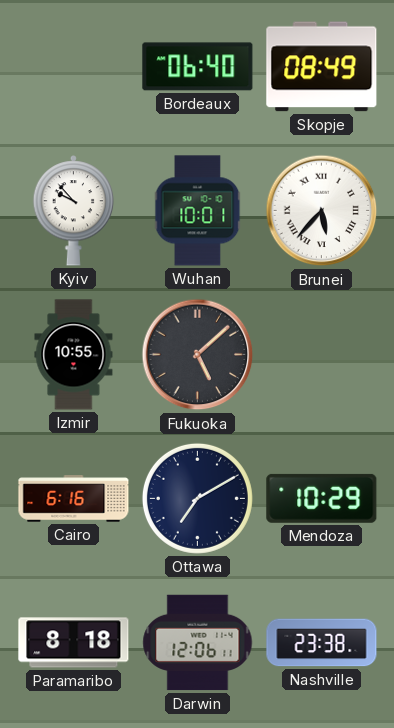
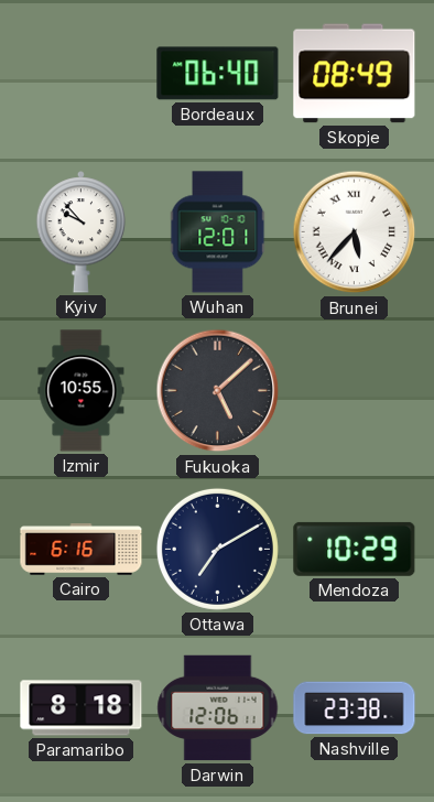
Wuhan: 10:01 -> 12:01
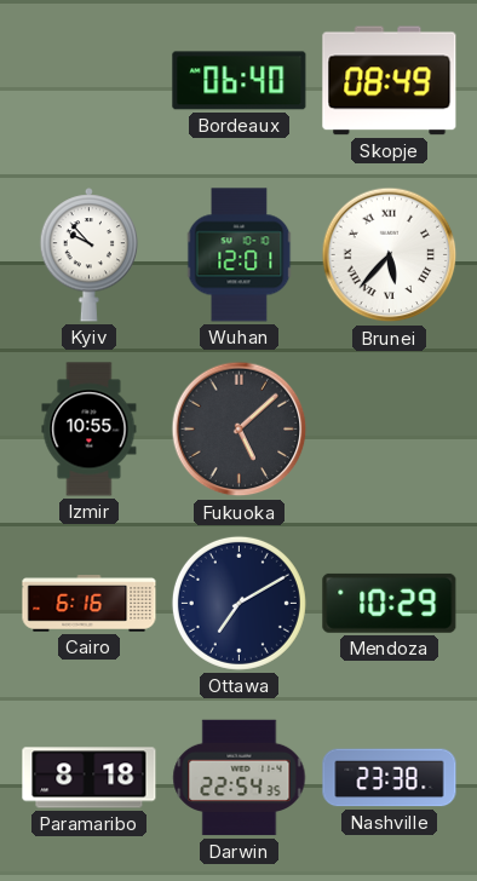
Darwin: 12:06 -> 22:54
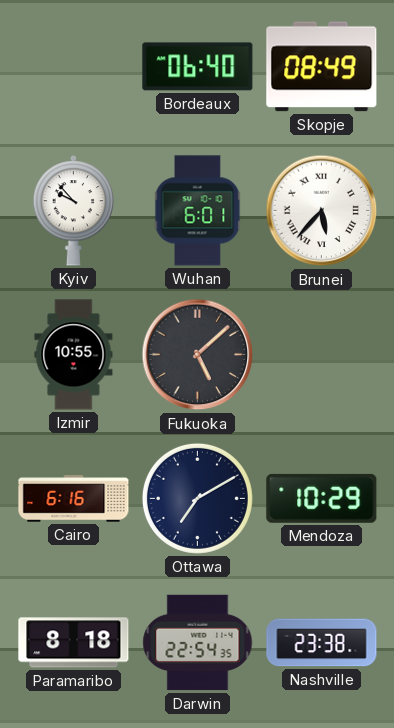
Wuhan: 12:01 -> 6:01
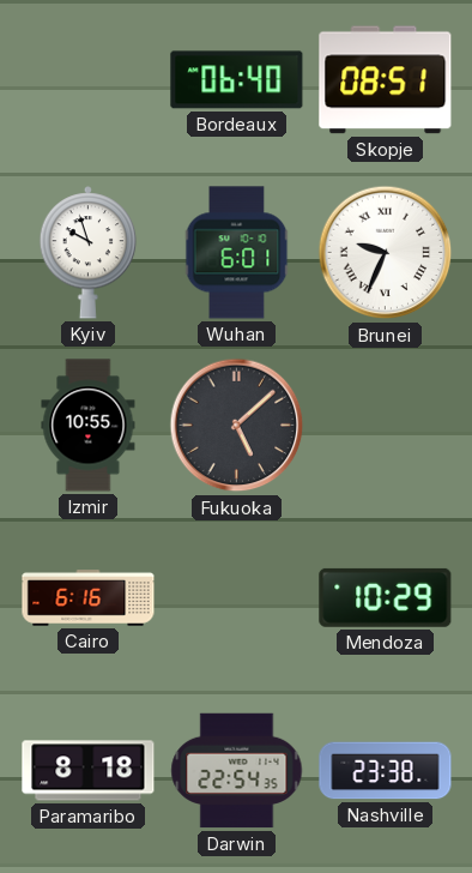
Skopje: 08:49 -> 08:51
Kyiv: 9:53 -> 9:57
Brunei: 5:37 -> 9:34
Ottawa: 7:10 -> none
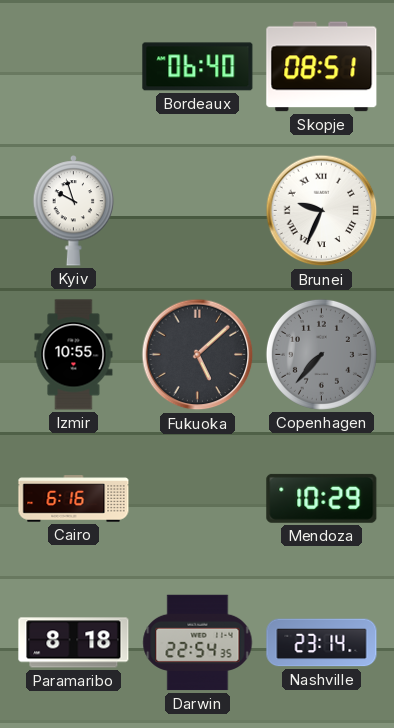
Wuhan: 6:01 -> none
Copenhagen: none -> 7:37
Nashville: 23:38 -> 23:14
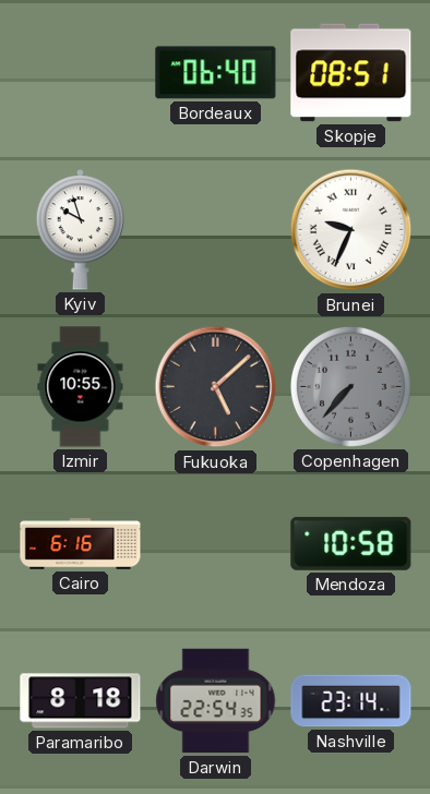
Mendoza: 10:29 -> 10:58
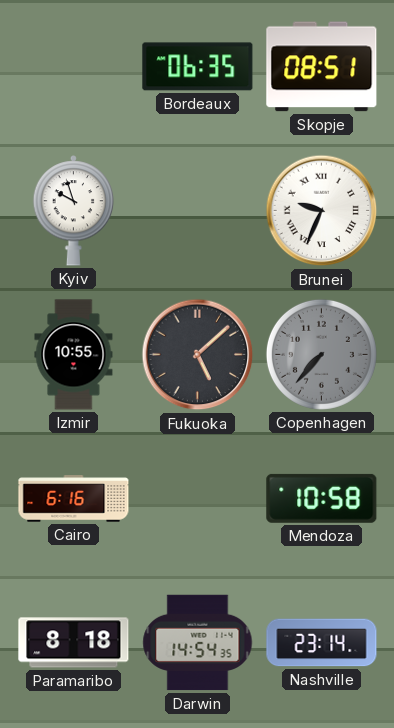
Bordeaux: 06:40 -> 06:35
Darwin: 22:54 -> 14:54
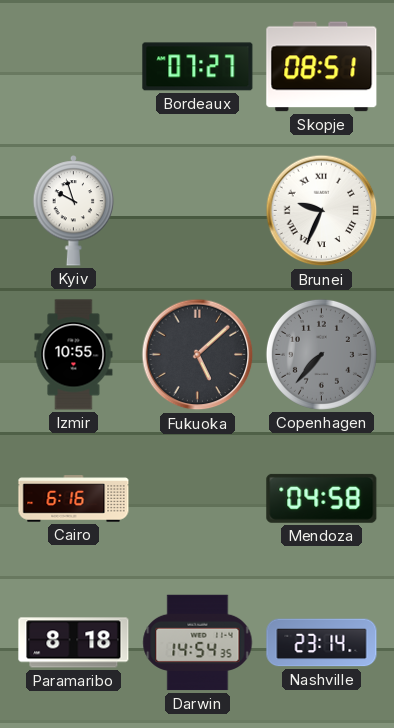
Bordeaux: 06:35 -> 07:27
Mendoza: 10:58 -> 04:58
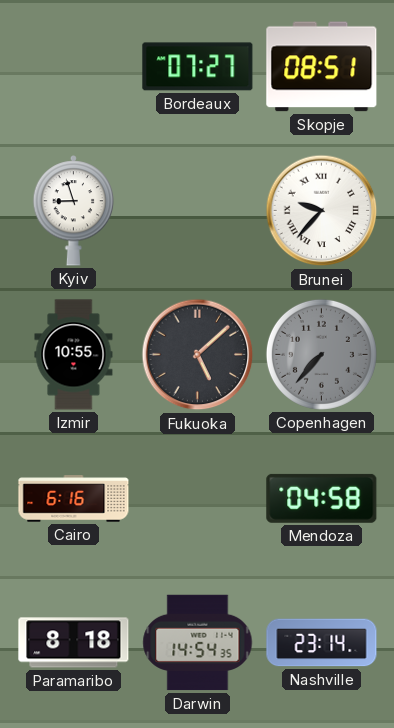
Kyiv: 9:57 -> 8:57
Brunei: 9:34 -> 9:37
